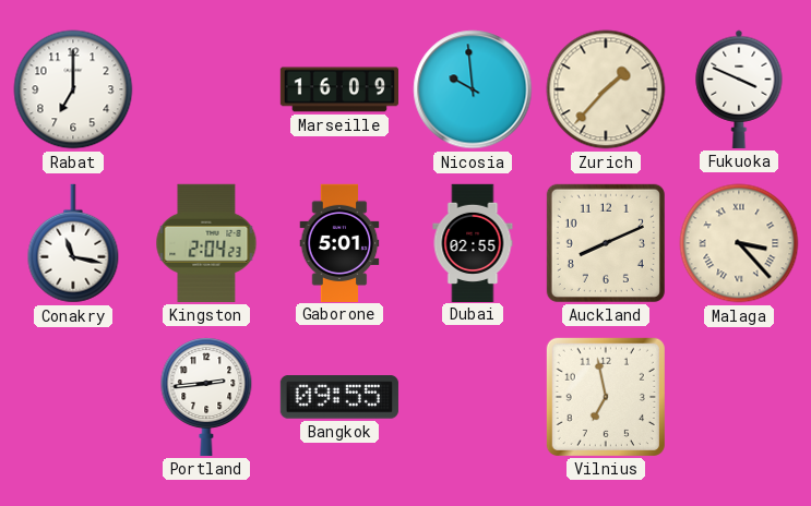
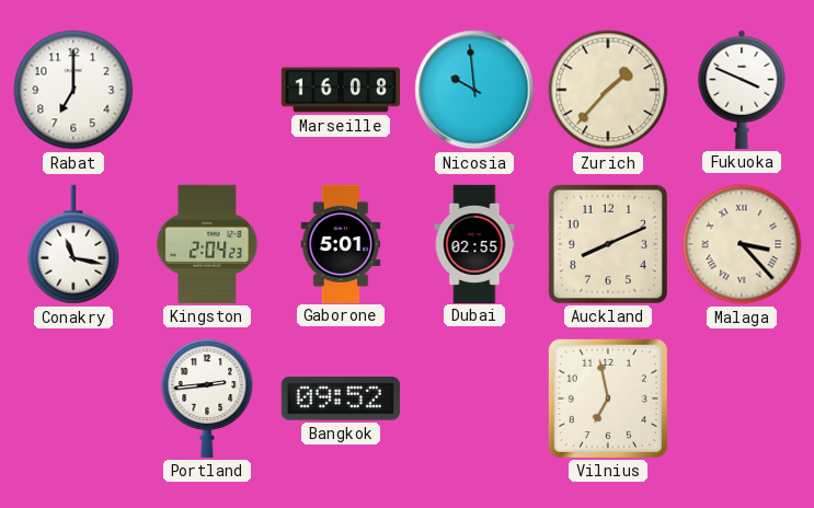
Marseille: 16:09 -> 16:08
Bangkok: 09:55 -> 09:52
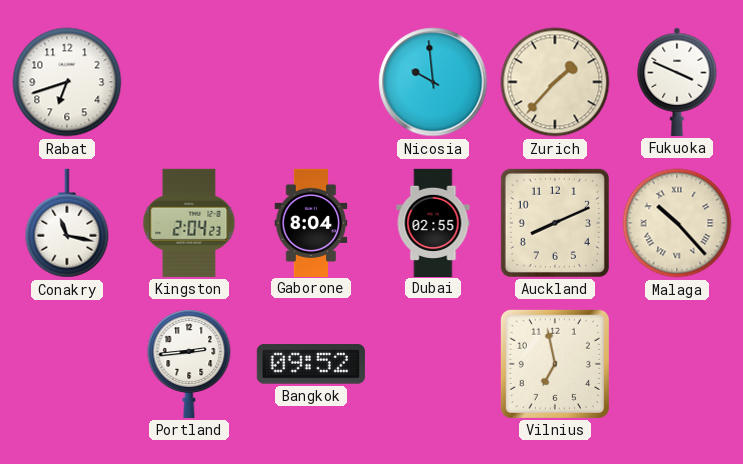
Rabat: 7:00 -> 6:42
Marseille: 16:08 -> none
Gaborone: 5:01 -> 8:04
Malaga: 3:23 -> 10:23
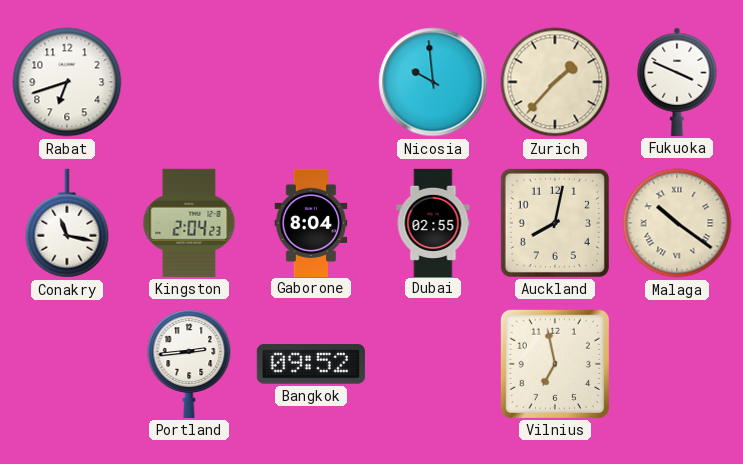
Auckland: 8:11 -> 8:02
Malaga: 10:23 -> 10:21
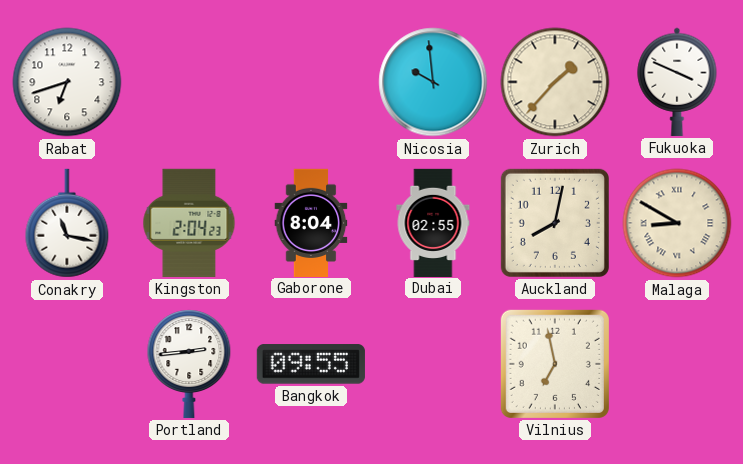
Malaga: 10:21 -> 8:50
Bangkok: 09:52 -> 09:55
